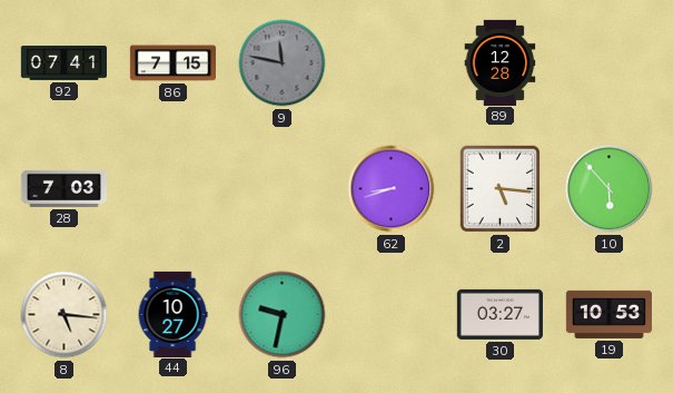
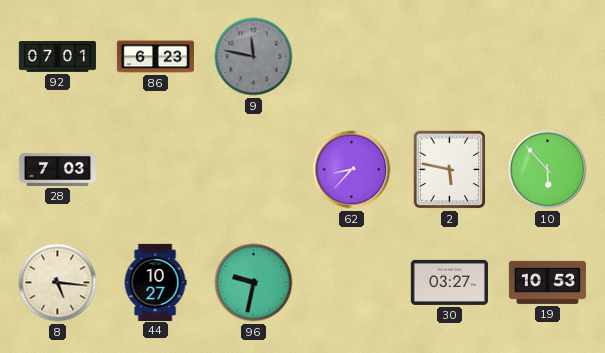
92: 07:41 -> 07:01
86: 7:15 -> 6:23
89: 12:28 -> none
62: 8:42 -> 8:37
2: 5:16 -> 5:47
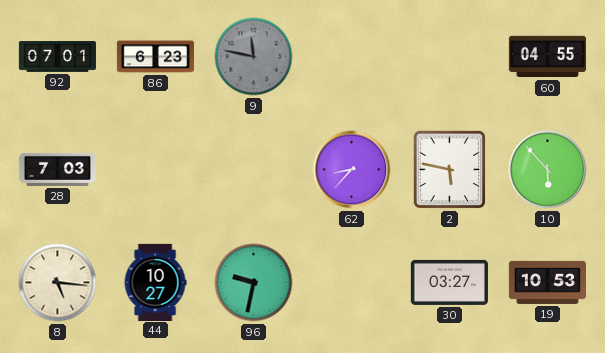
60: none -> 04:55
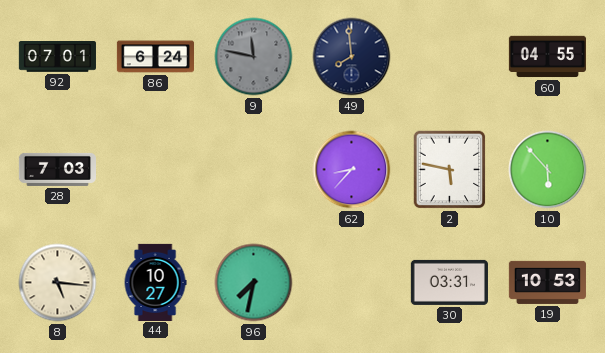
86: 6:23 -> 6:24
49: none -> 7:59
96: 9:32 -> 7:32
30: 03:27 -> 03:31
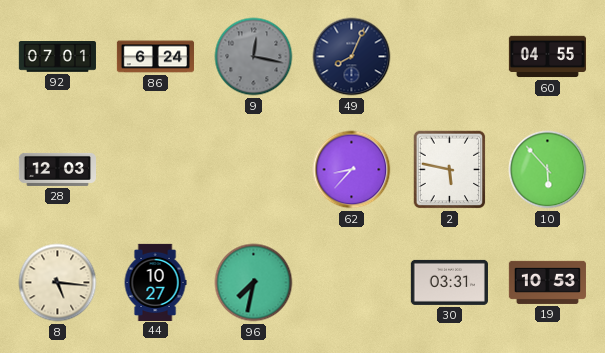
9: 11:47 -> 12:17
49: 7:59 -> 8:04
28: 7:03 -> 12:03
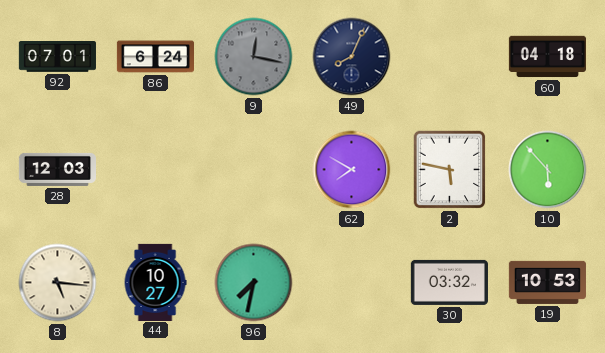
60: 04:55 -> 04:18
62: 8:37 -> 7:50
30: 03:31 -> 03:32
